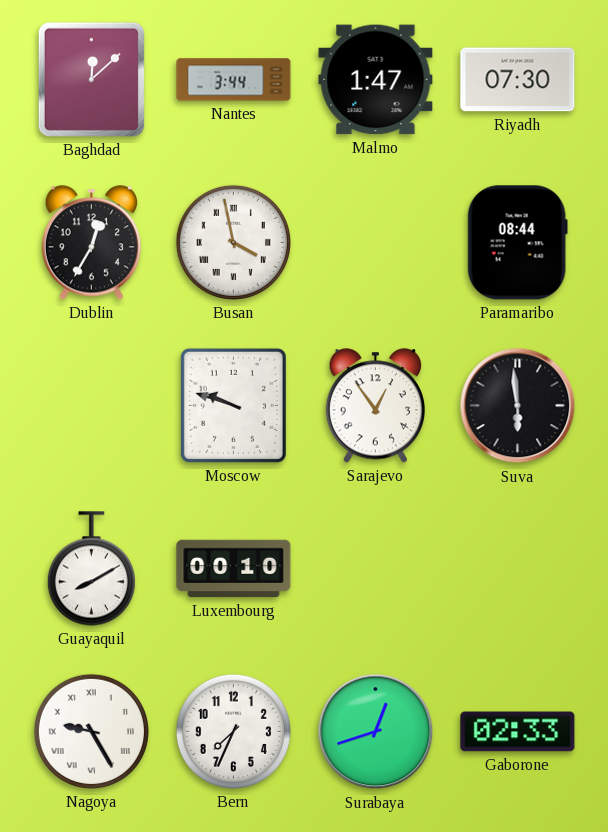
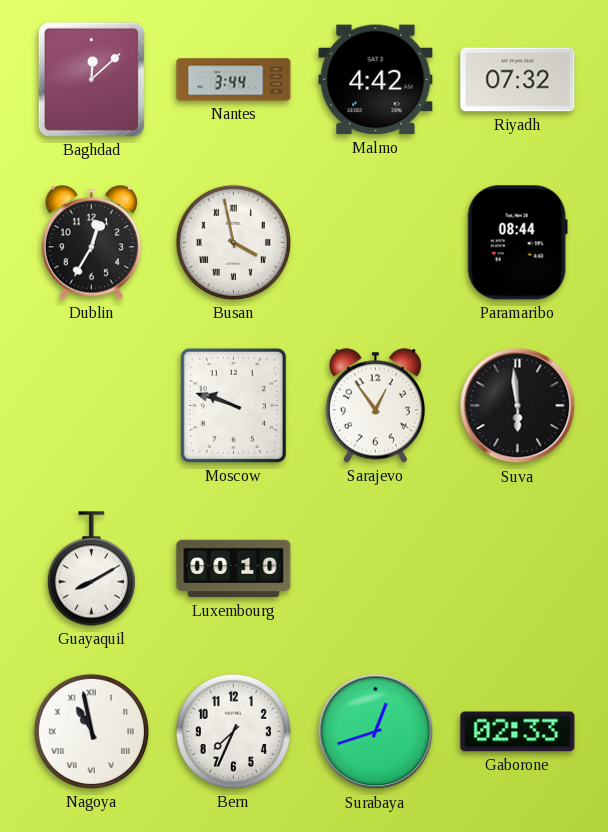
Malmo: 1:47 -> 4:42
Riyadh: 07:30 -> 07:32
Nagoya: 9:25 -> 10:58
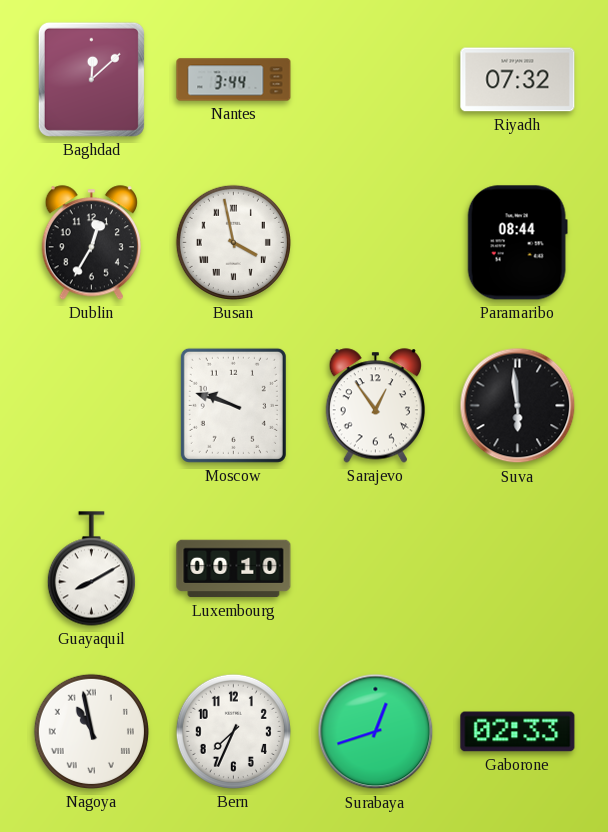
Malmo: 4:42 -> none
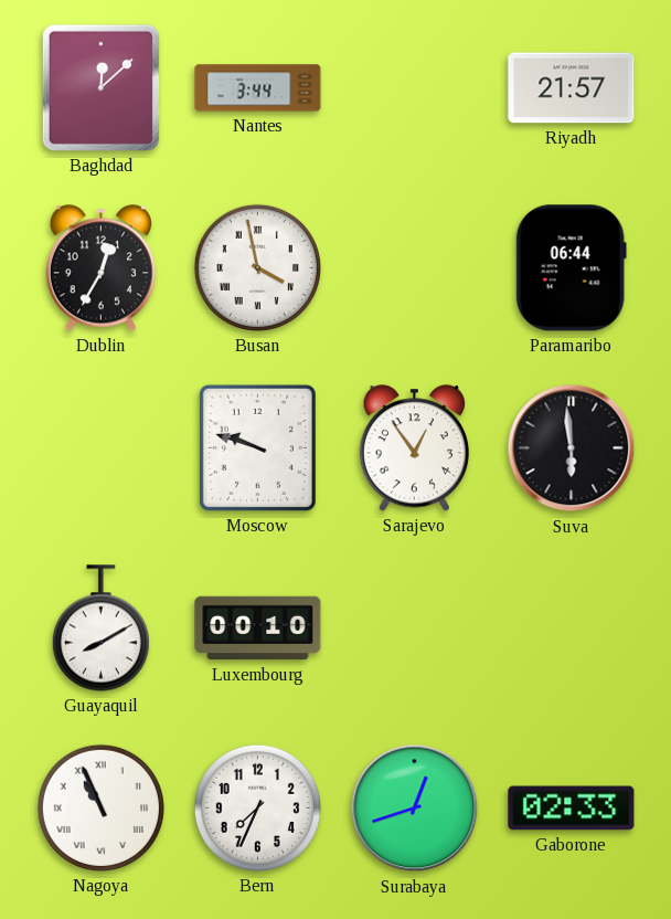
Riyadh: 07:32 -> 21:57
Paramaribo: 08:44 -> 06:44
Nagoya: 10:58 -> 10:56
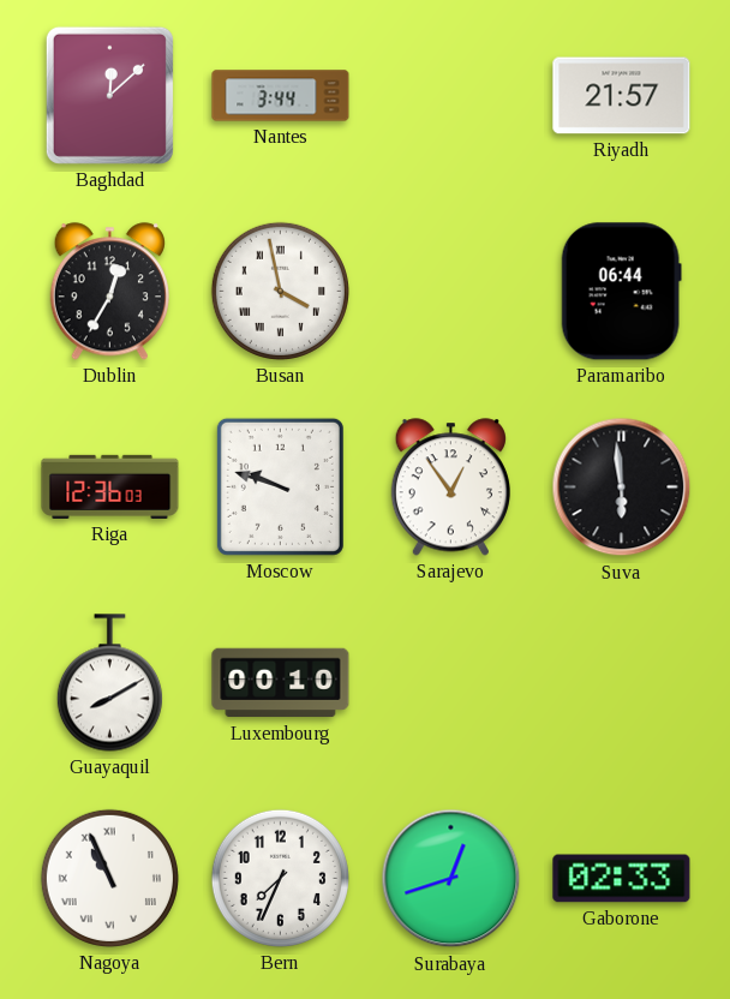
Riga: none -> 12:36
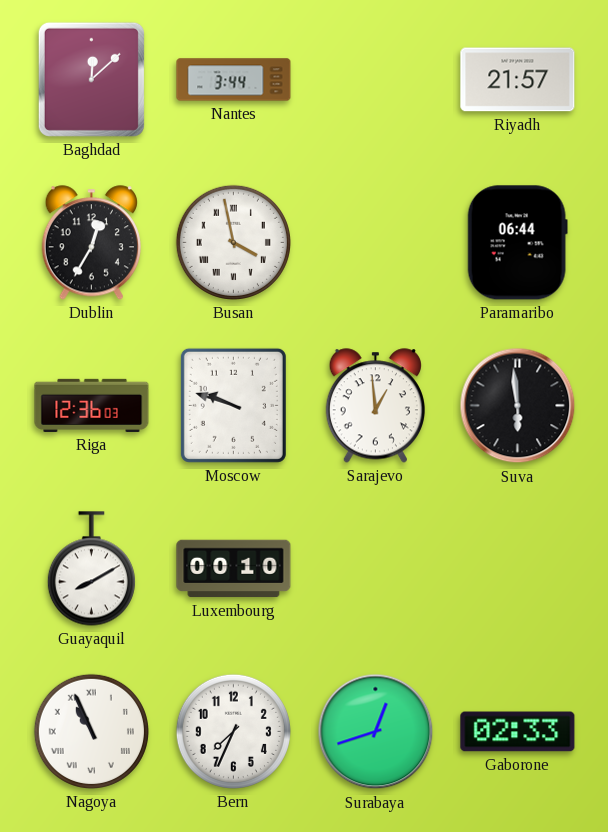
Sarajevo: 12:54 -> 12:59
